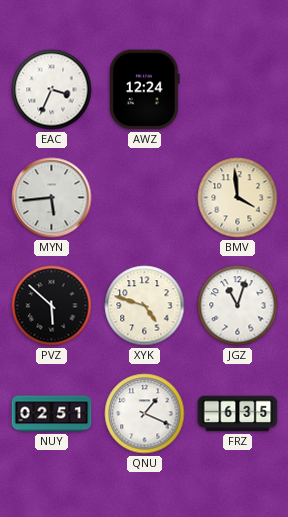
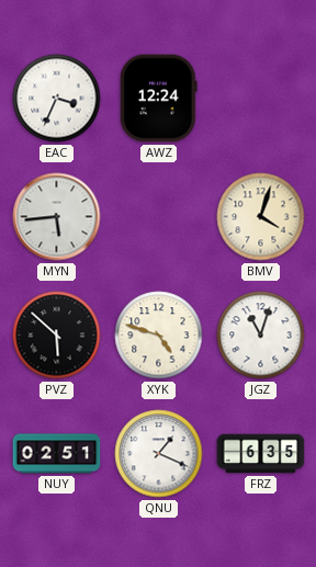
BMV: 3:59 -> 4:03
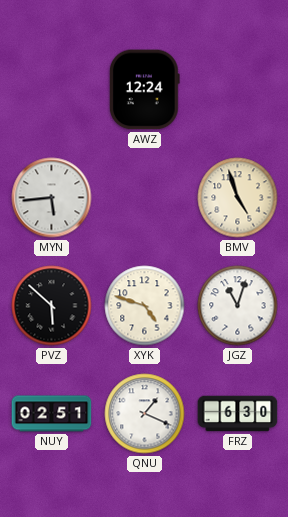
EAC: 3:34 -> none
BMV: 4:03 -> 4:57
FRZ: 6:35 -> 6:30
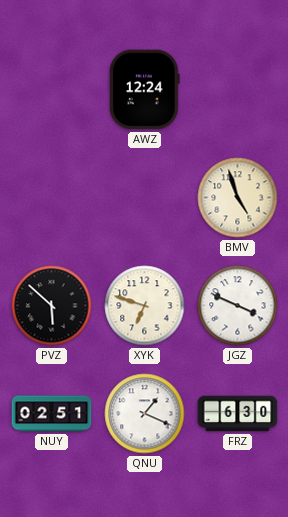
MYN: 5:44 -> none
XYK: 4:48 -> 6:48
JGZ: 11:03 -> 3:49
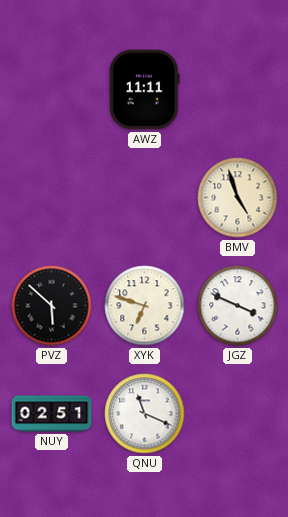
AWZ: 12:24 -> 11:11
QNU: 1:19 -> 11:19
FRZ: 6:30 -> none
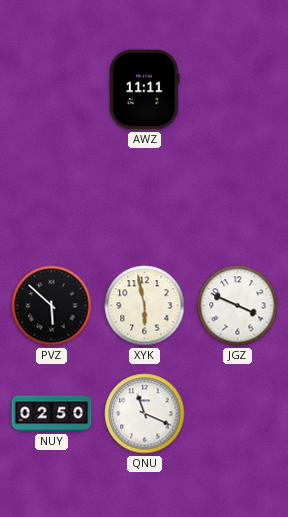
BMV: 4:57 -> none
XYK: 6:48 -> 5:58
NUY: 02:51 -> 02:50
